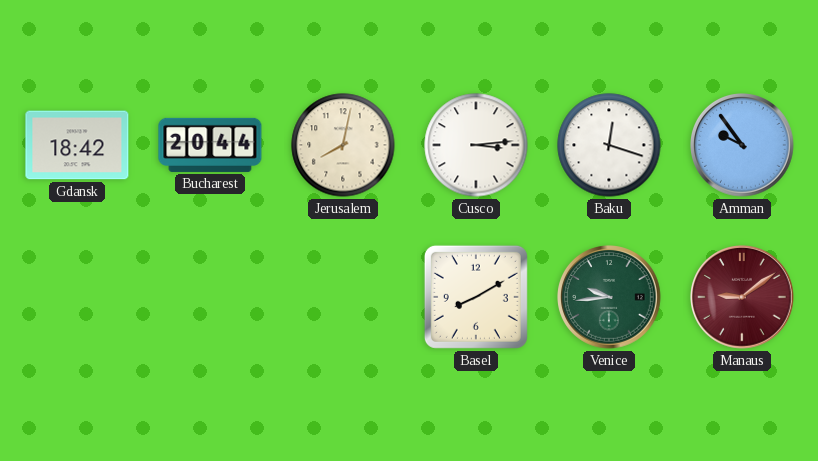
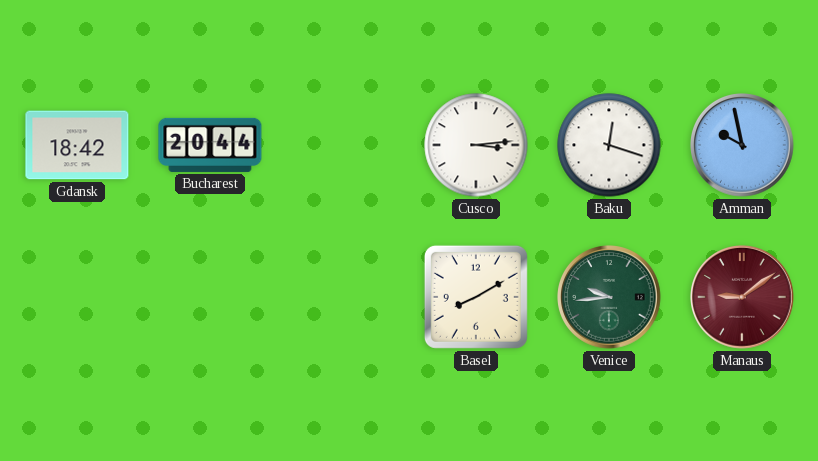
Jerusalem: 8:02 -> none
Amman: 9:54 -> 9:58
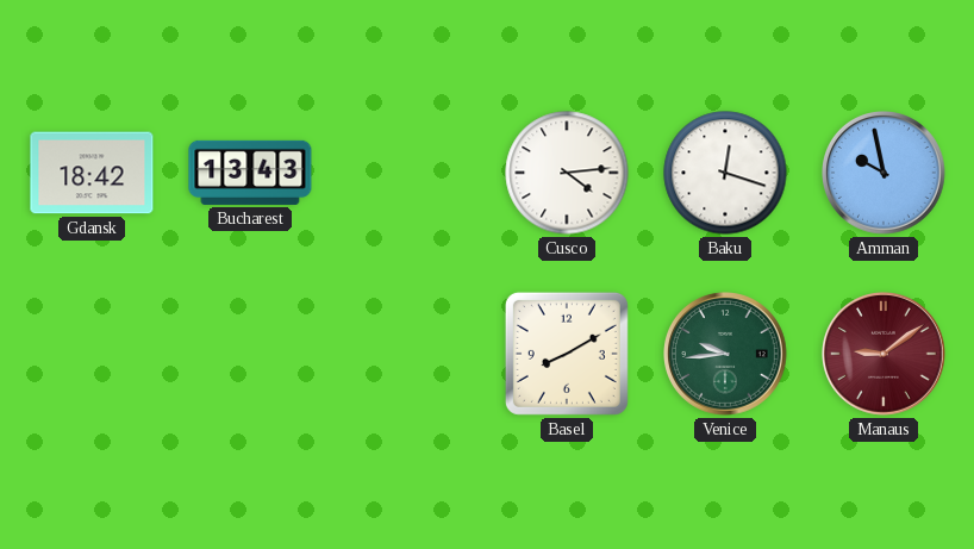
Bucharest: 20:44 -> 13:43
Cusco: 3:14 -> 4:14
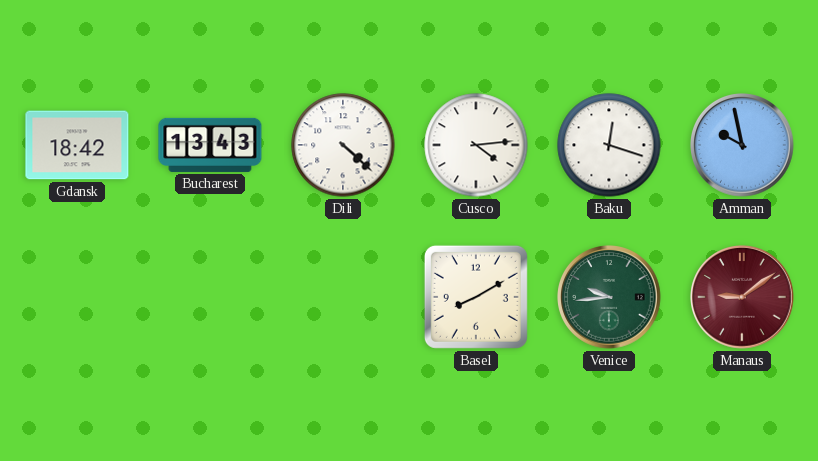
Dili: none -> 4:22
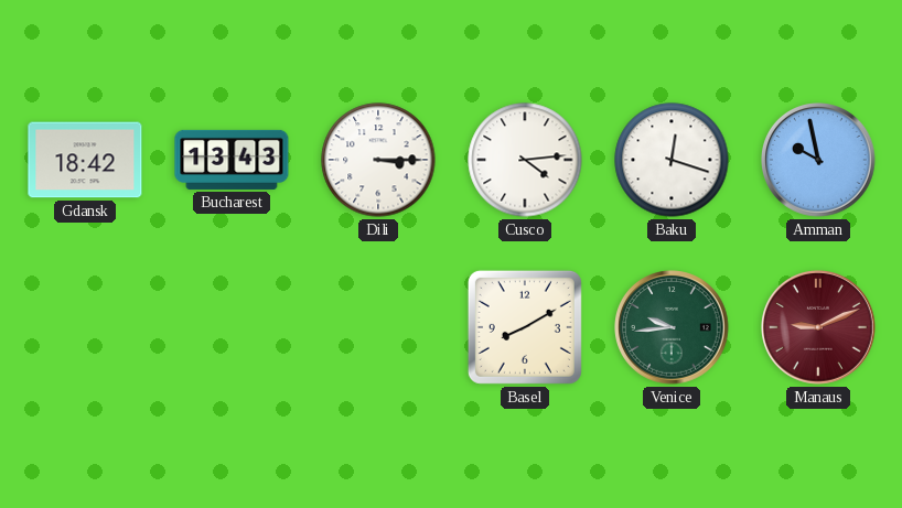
Dili: 4:22 -> 3:15
Manaus: 9:09 -> 9:11
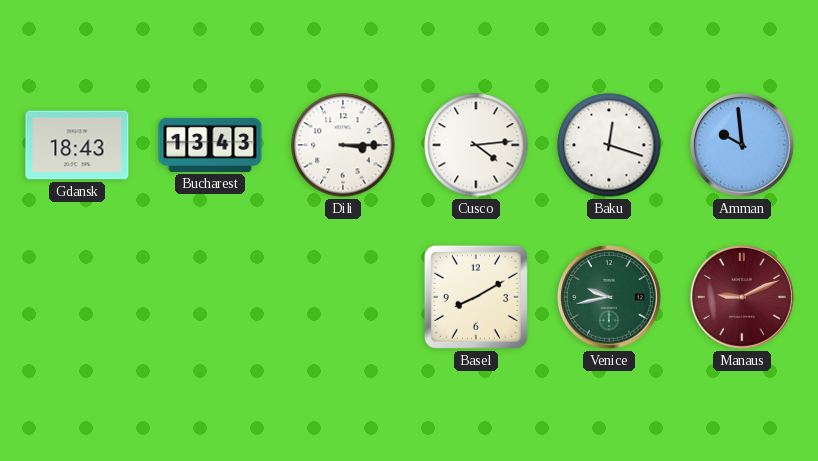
Gdansk: 18:42 -> 18:43
Amman: 9:58 -> 9:59
Venice: 9:44 -> 9:43
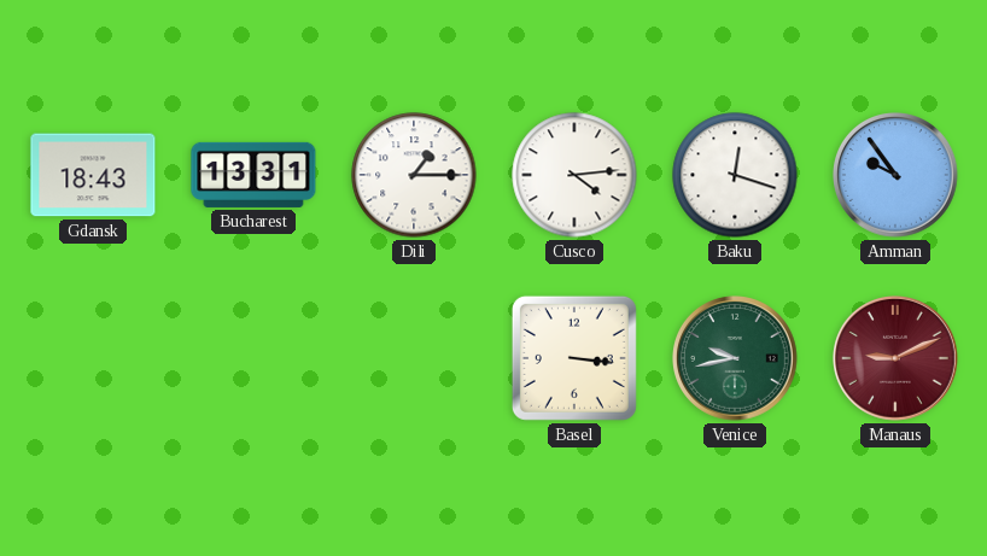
Bucharest: 13:43 -> 13:31
Dili: 3:15 -> 1:15
Amman: 9:59 -> 9:54
Basel: 8:10 -> 3:16
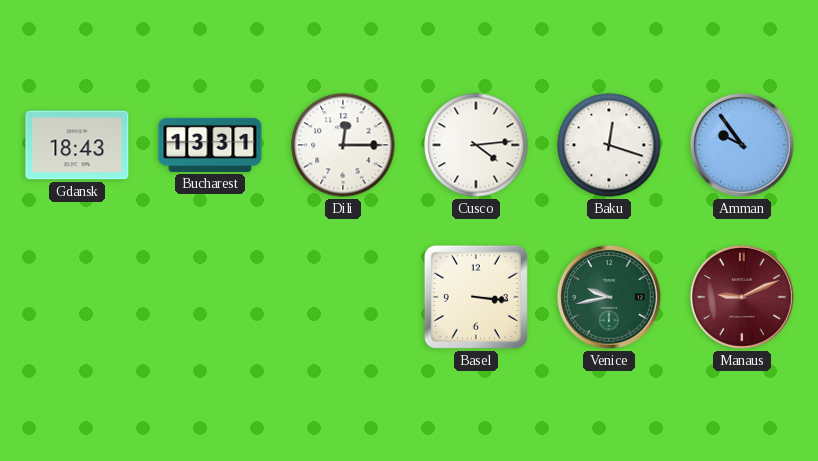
Dili: 1:15 -> 12:15
